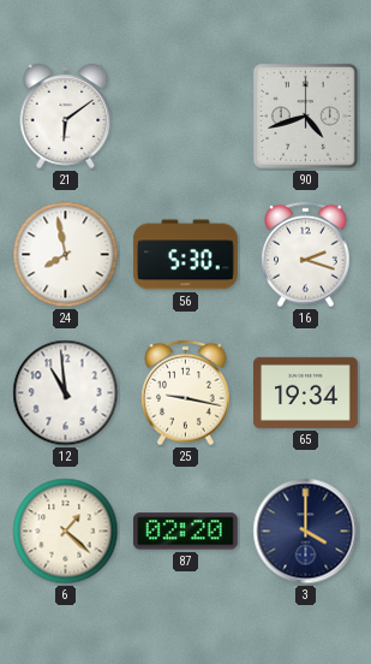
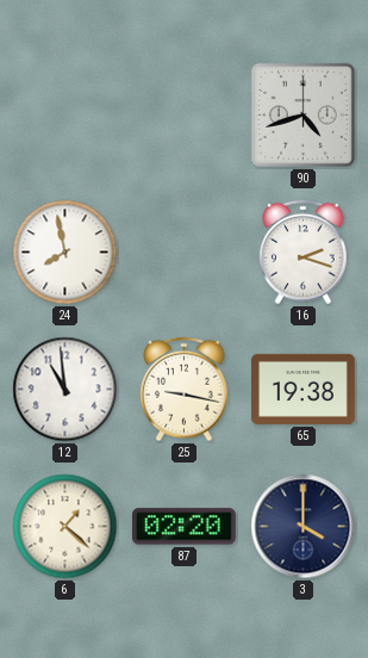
21: 6:09 -> none
56: 5:30 -> none
65: 19:34 -> 19:38
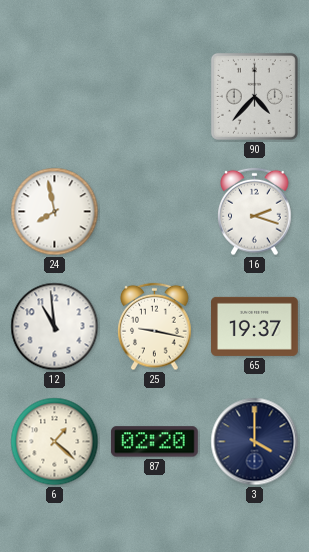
90: 4:42 -> 4:37
65: 19:38 -> 19:37
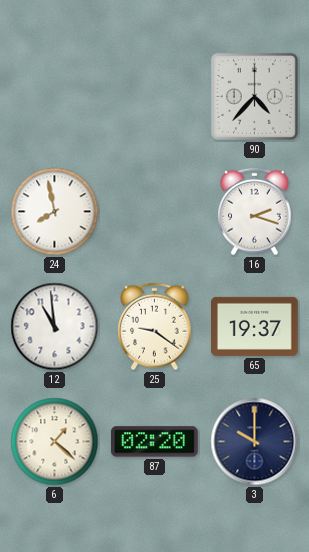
25: 9:17 -> 9:21
3: 4:00 -> 10:00
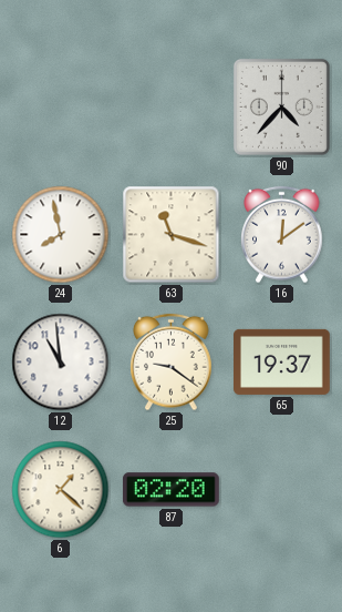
63: none -> 11:18
16: 2:18 -> 12:09
3: 10:00 -> none
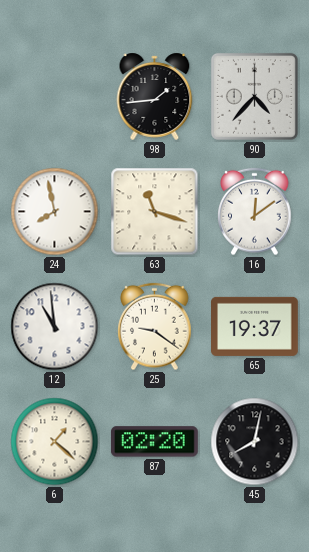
98: none -> 1:44
45: none -> 8:02
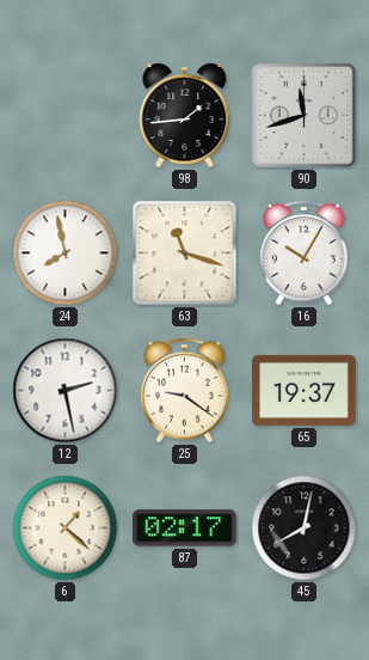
90: 4:37 -> 11:42
16: 12:09 -> 10:05
12: 10:59 -> 2:28
87: 02:20 -> 02:17
